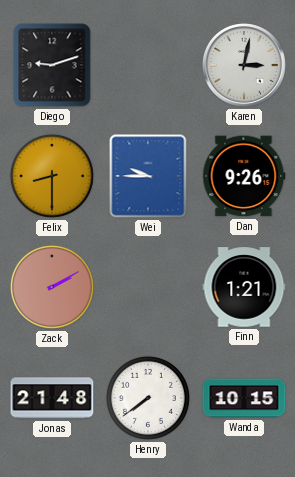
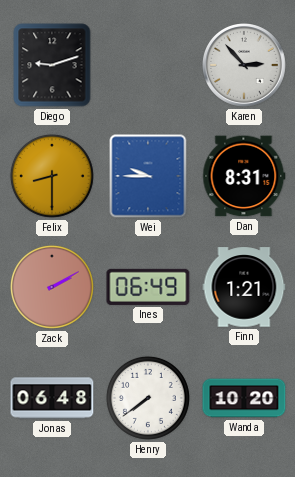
Karen: 3:02 -> 2:53
Dan: 9:26 -> 8:31
Ines: none -> 06:49
Jonas: 21:48 -> 06:48
Wanda: 10:15 -> 10:20
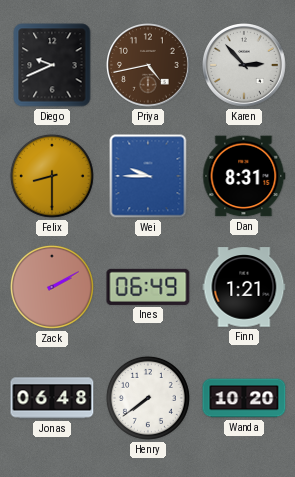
Diego: 9:12 -> 9:41
Priya: none -> 4:43
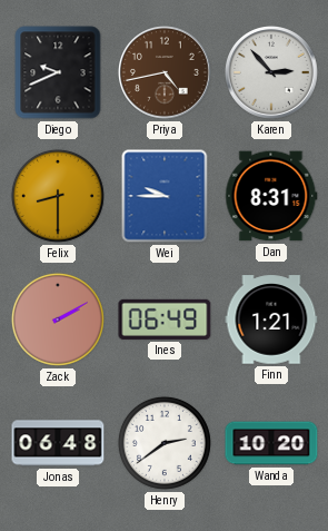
Henry: 7:39 -> 2:39
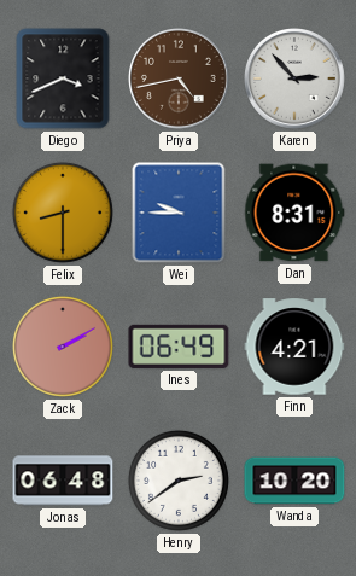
Diego: 9:41 -> 3:41
Finn: 1:21 -> 4:21
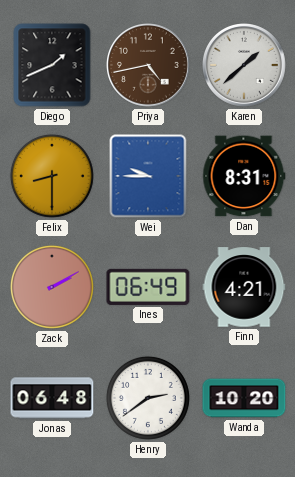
Diego: 3:41 -> 1:41
Karen: 2:53 -> 1:38
